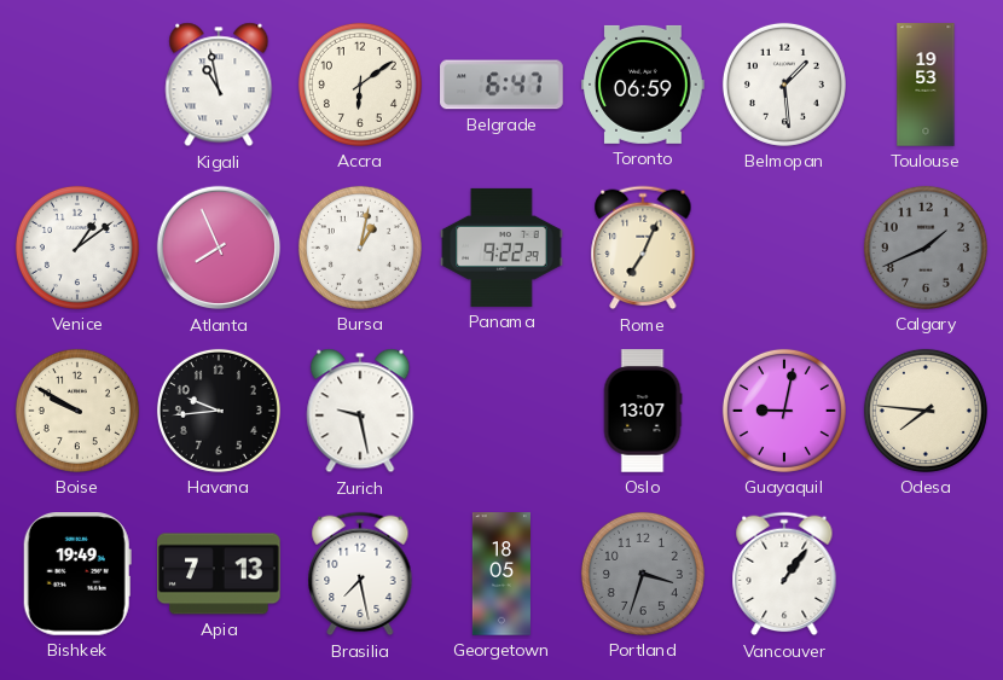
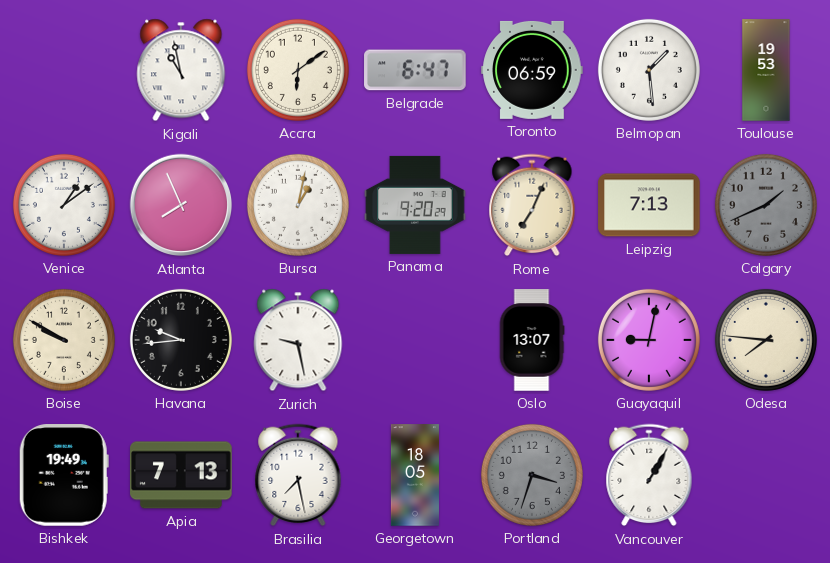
Panama: 9:22 -> 9:20
Leipzig: none -> 7:13
Vancouver: 1:06 -> 1:05
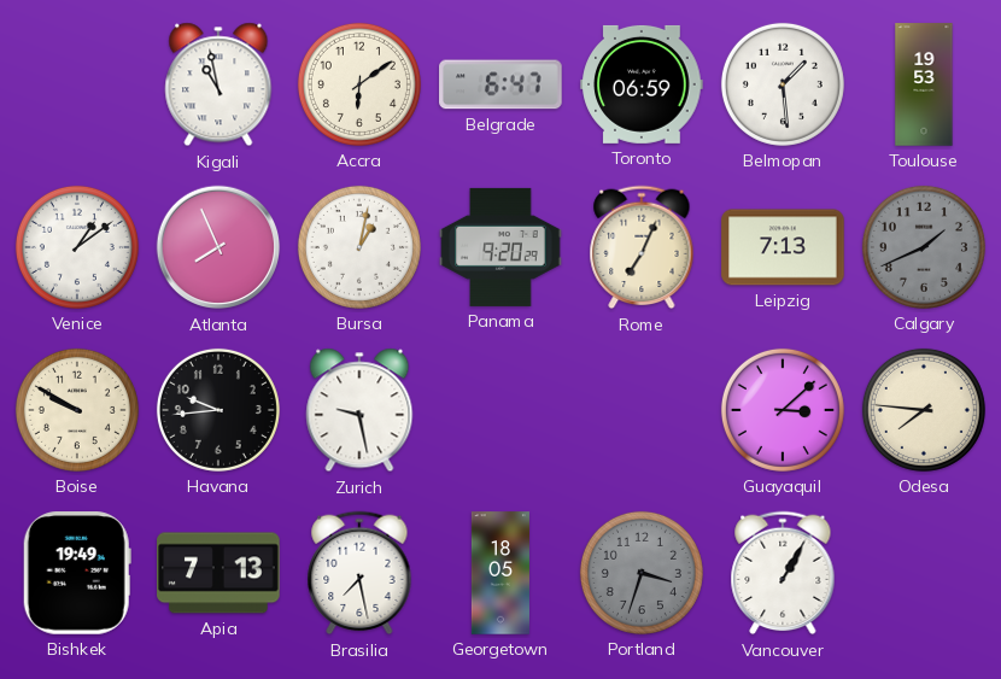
Oslo: 13:07 -> none
Guayaquil: 9:02 -> 3:08
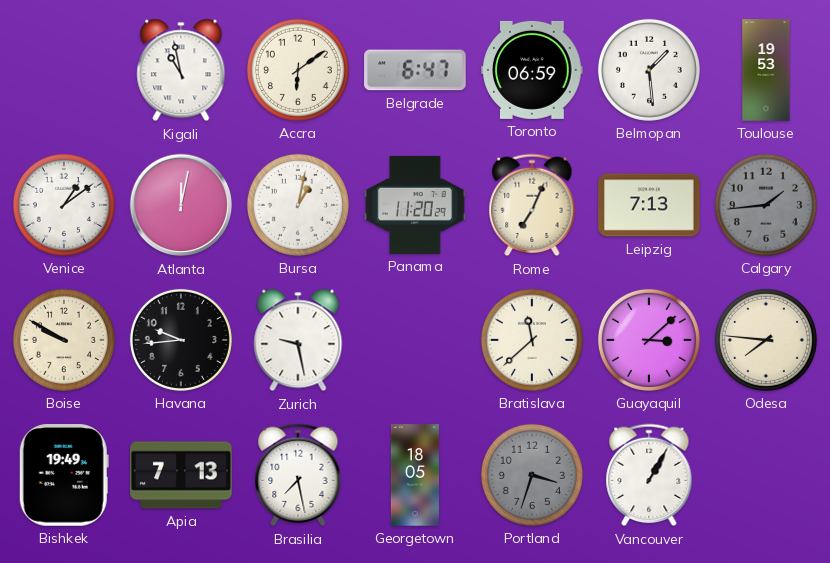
Atlanta: 7:56 -> 12:02
Panama: 9:20 -> 11:20
Calgary: 1:41 -> 1:44
Bratislava: none -> 11:38
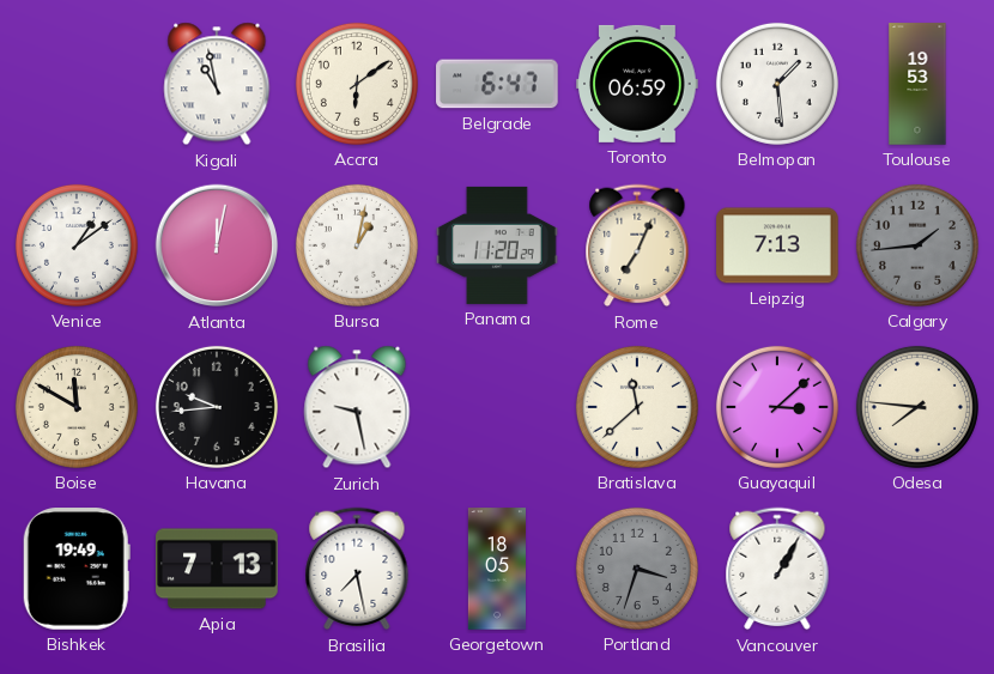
Boise: 9:50 -> 11:50
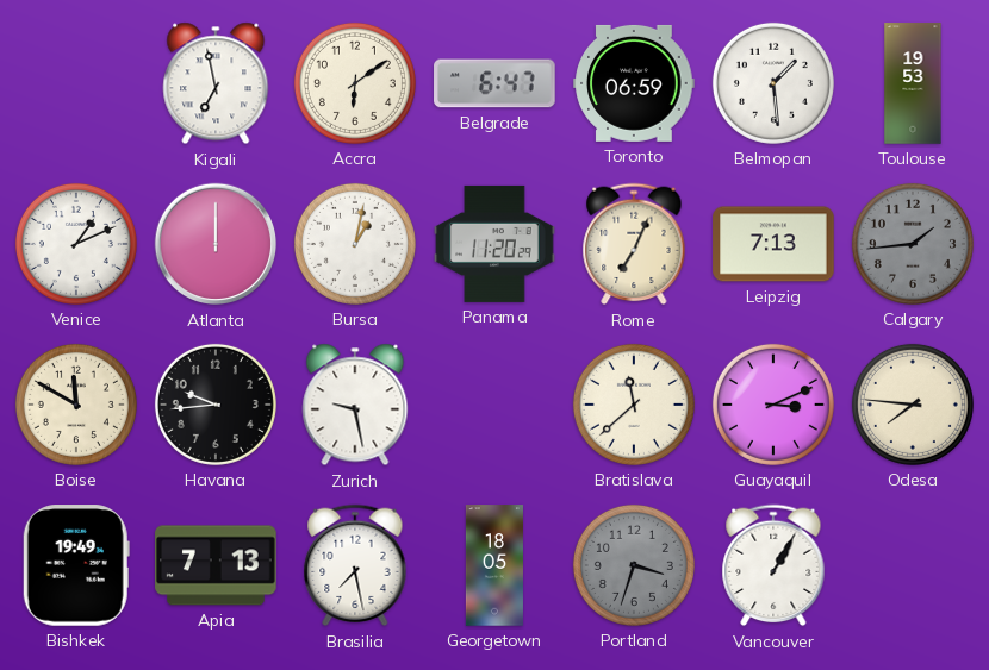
Kigali: 10:58 -> 6:58
Venice: 1:09 -> 1:11
Atlanta: 12:02 -> 12:00
Guayaquil: 3:08 -> 3:11
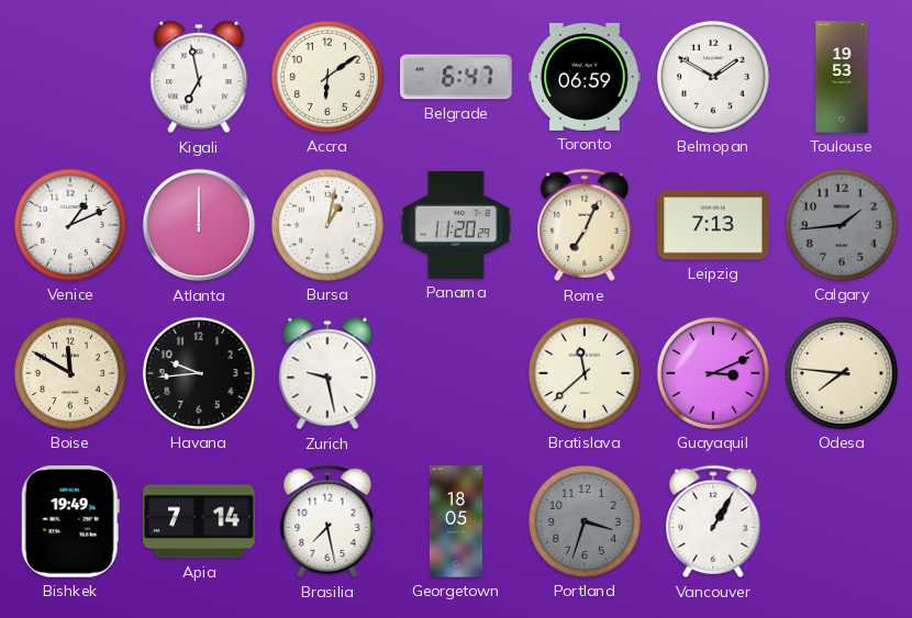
Belmopan: 1:29 -> 1:50
Apia: 7:13 -> 7:14
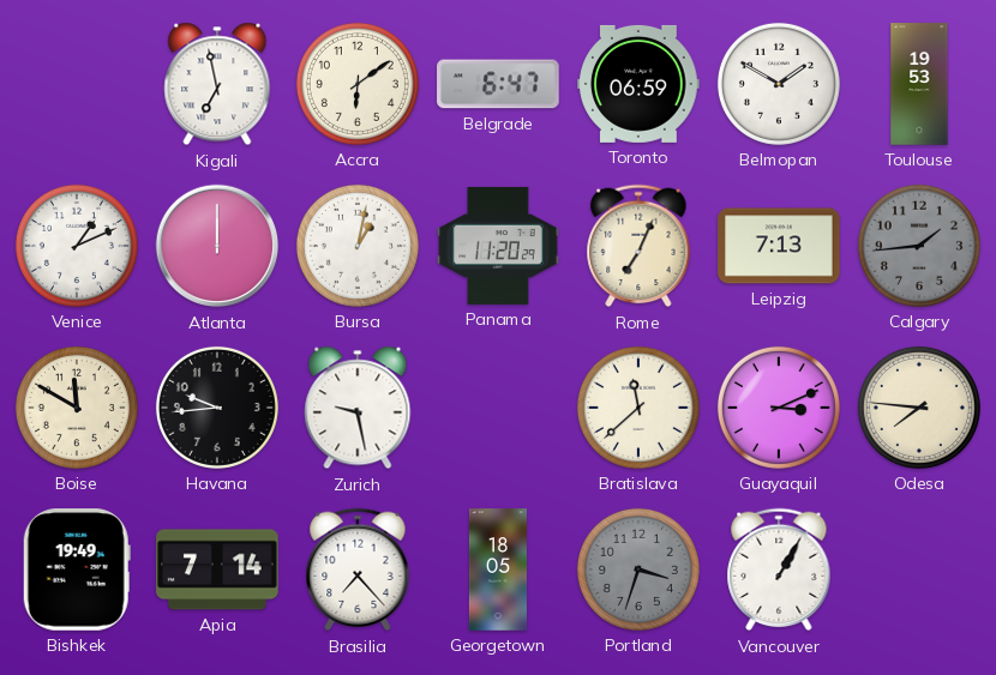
Brasilia: 7:28 -> 7:23
